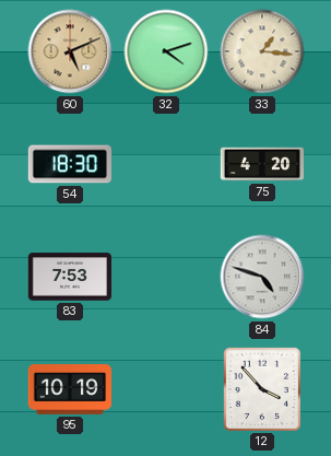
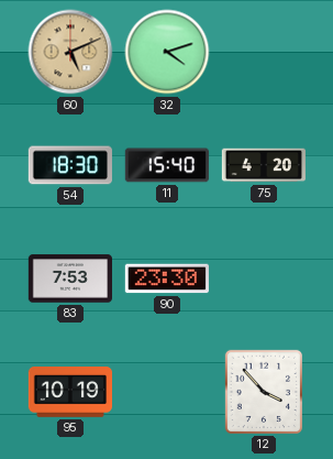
33: 1:16 -> none
11: none -> 15:40
90: none -> 23:30
84: 4:48 -> none
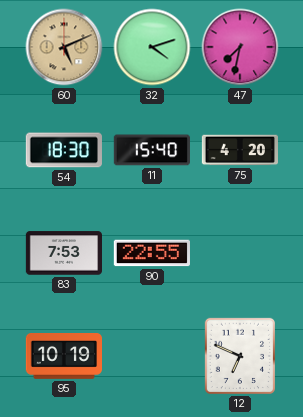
47: none -> 7:32
90: 23:30 -> 22:55
12: 3:53 -> 6:49
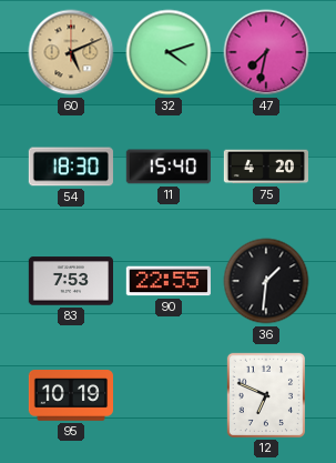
36: none -> 1:31
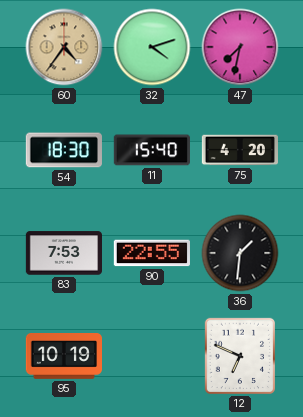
60: 5:11 -> 4:36
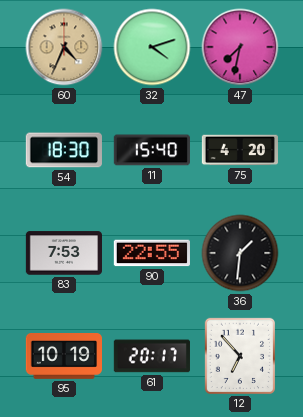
60: 4:36 -> 4:34
61: none -> 20:17
12: 6:49 -> 6:53
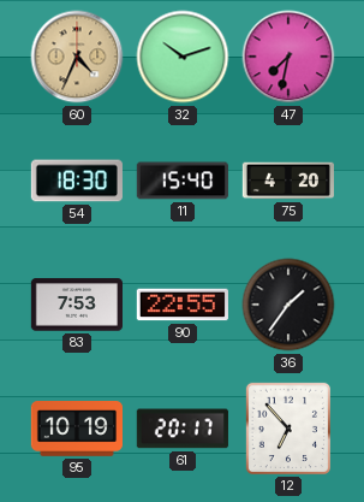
32: 4:12 -> 10:12
36: 1:31 -> 1:36
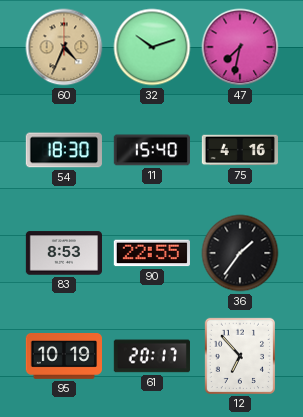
75: 4:20 -> 4:16
83: 7:53 -> 8:53
